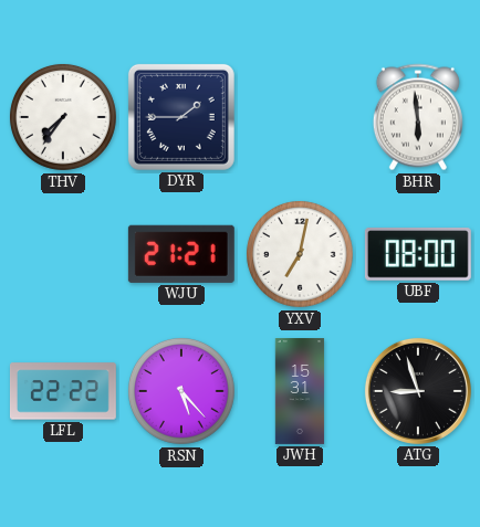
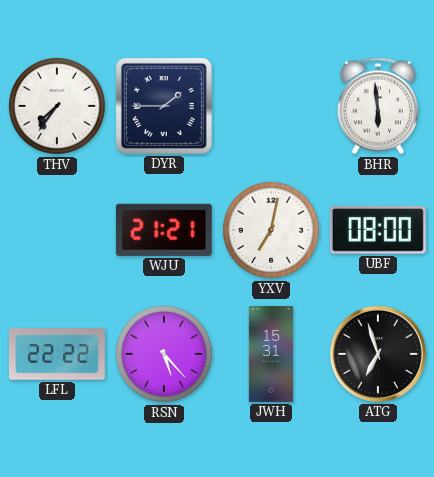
ATG: 8:57 -> 6:57
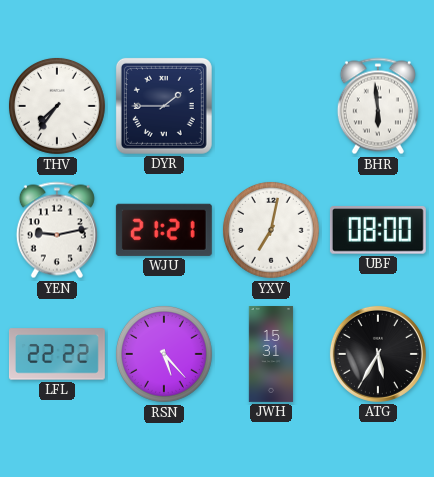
YEN: none -> 9:13
ATG: 6:57 -> 5:35
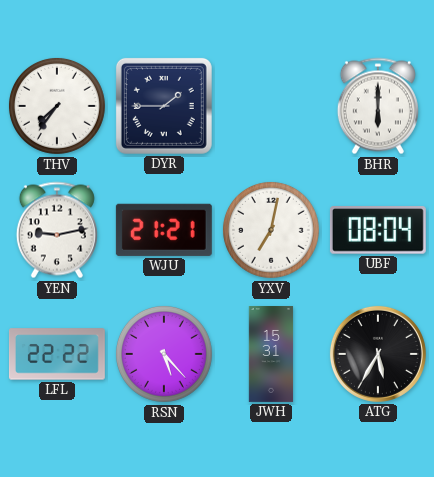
BHR: 5:59 -> 6:00
UBF: 08:00 -> 08:04
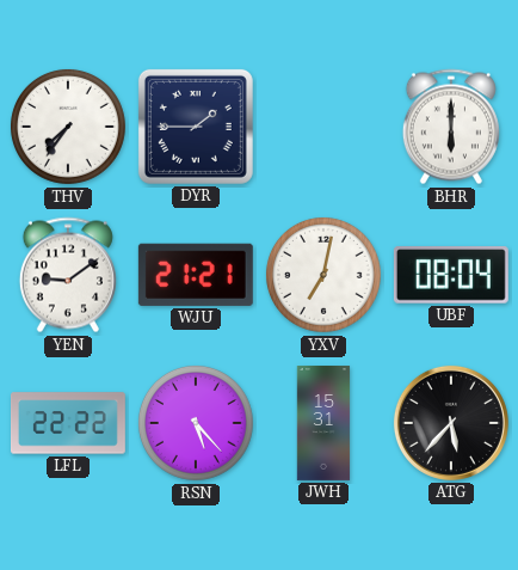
YEN: 9:13 -> 9:09
ATG: 5:35 -> 5:37
